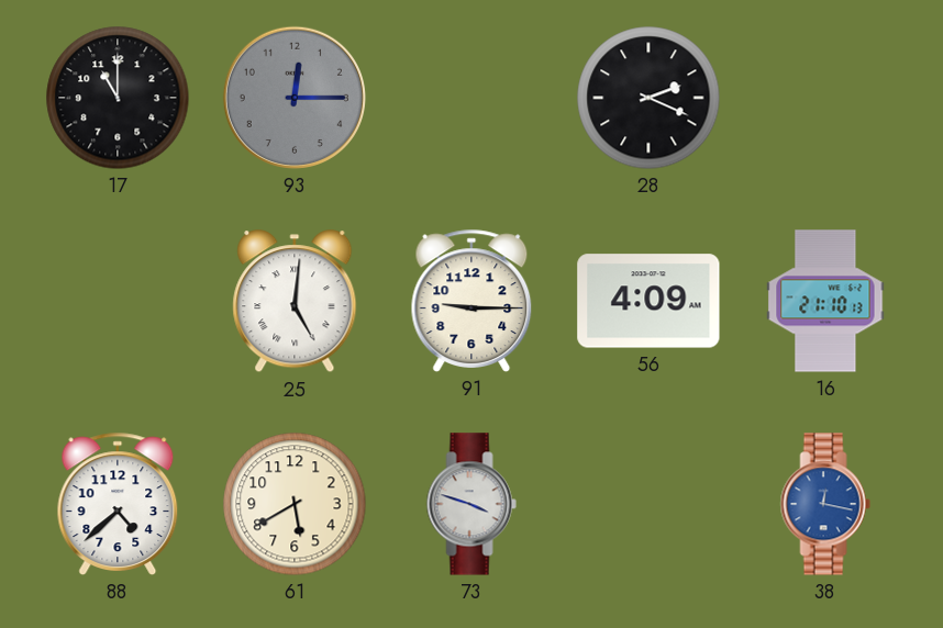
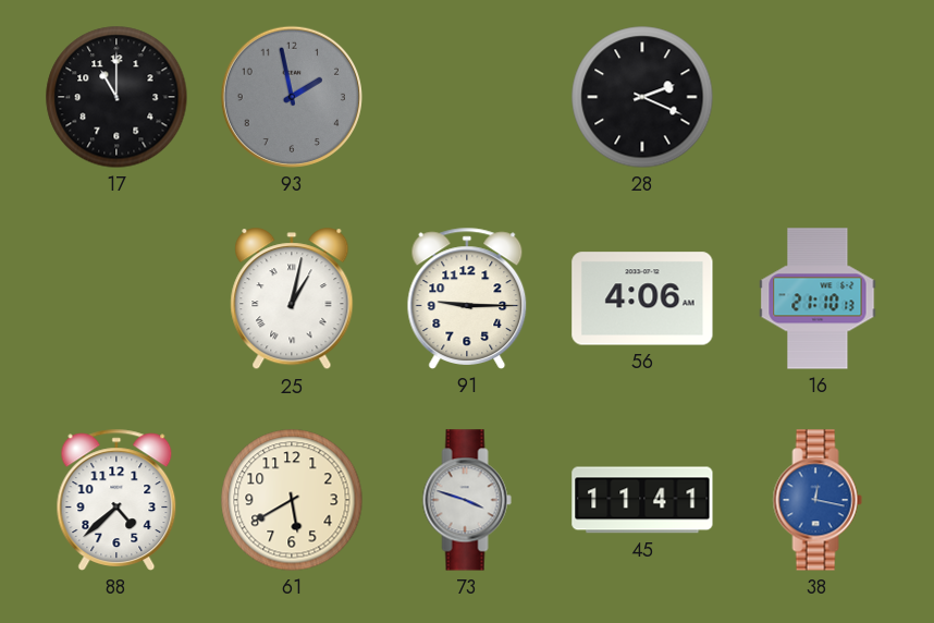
93: 12:15 -> 1:58
25: 5:01 -> 1:02
56: 4:09 -> 4:06
45: none -> 11:41
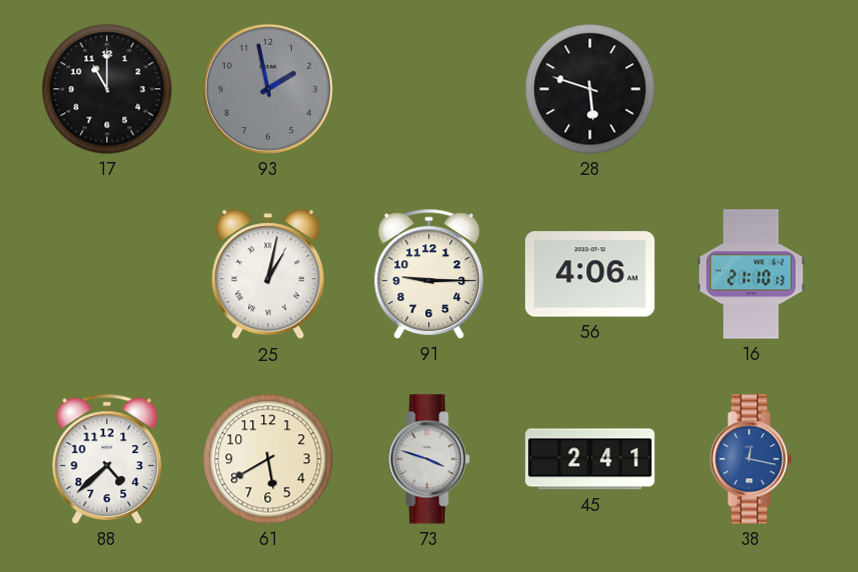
28: 2:19 -> 5:48
45: 11:41 -> 2:41
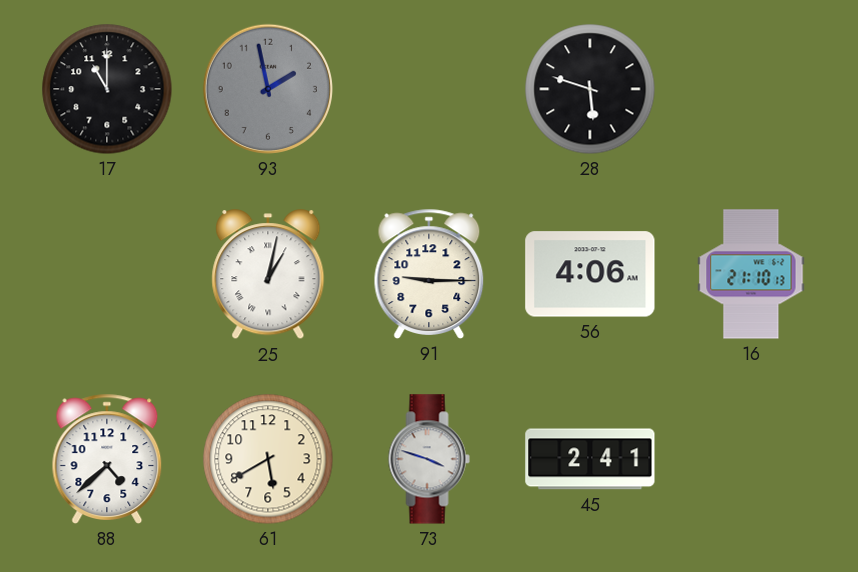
38: 12:17 -> none
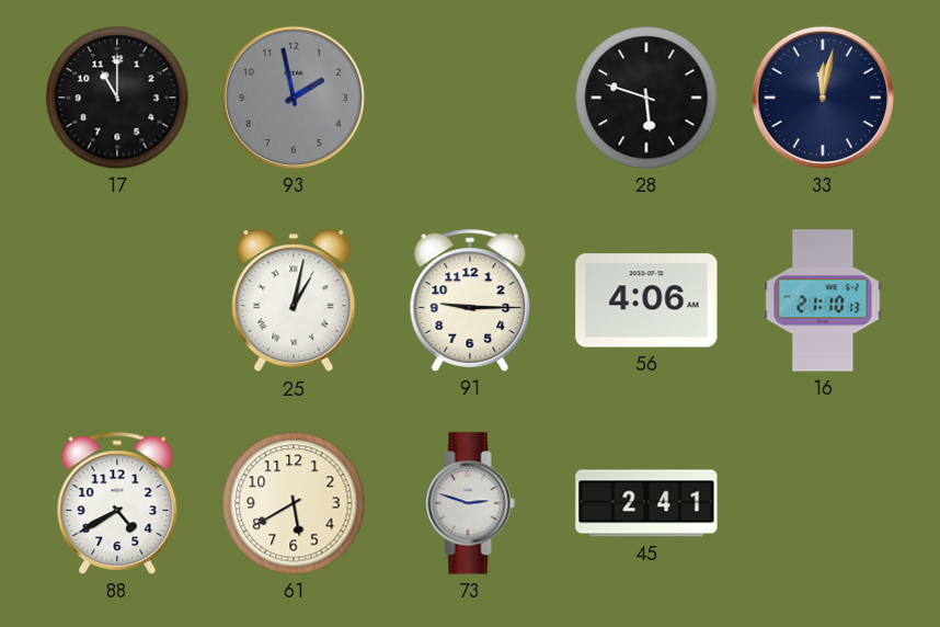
33: none -> 12:02
88: 4:38 -> 4:40
73: 3:48 -> 2:48
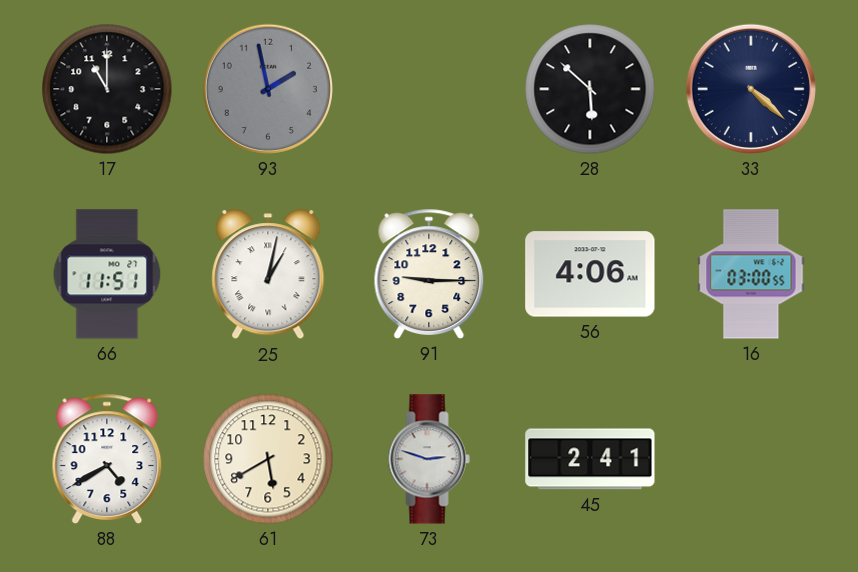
28: 5:48 -> 5:52
33: 12:02 -> 4:22
66: none -> 11:51
16: 21:10 -> 03:00
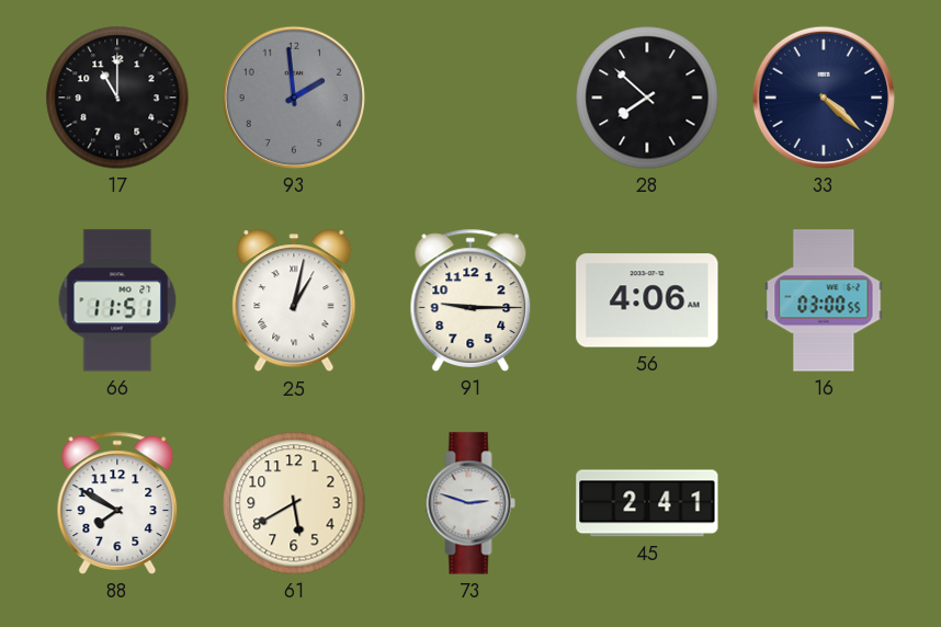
93: 1:58 -> 1:59
28: 5:52 -> 7:52
88: 4:40 -> 7:50
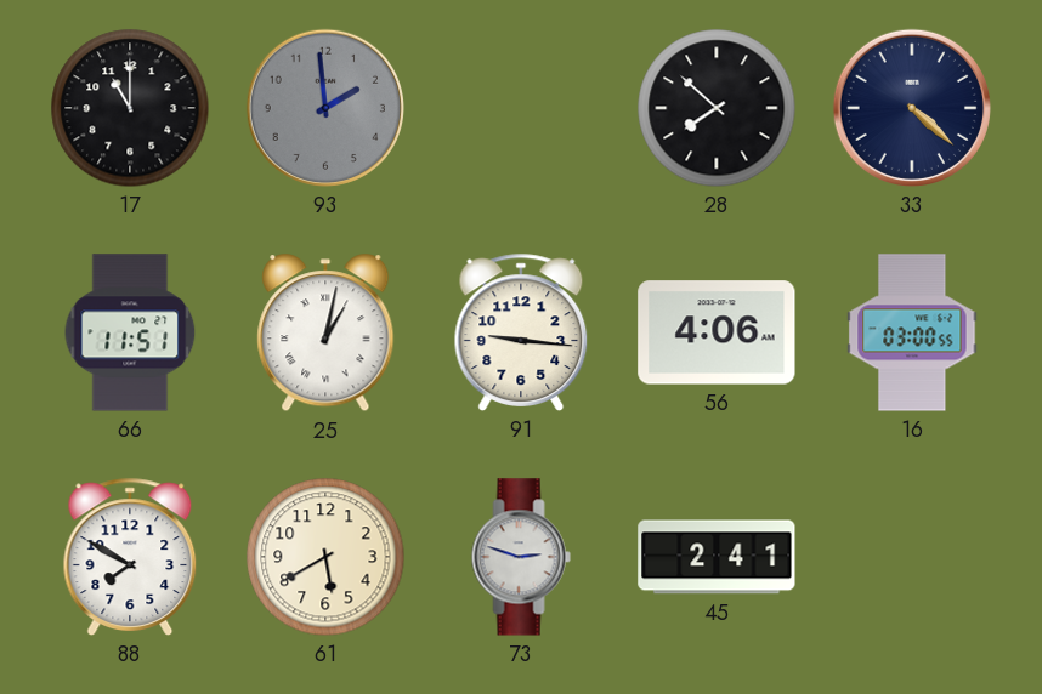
91: 9:15 -> 9:16
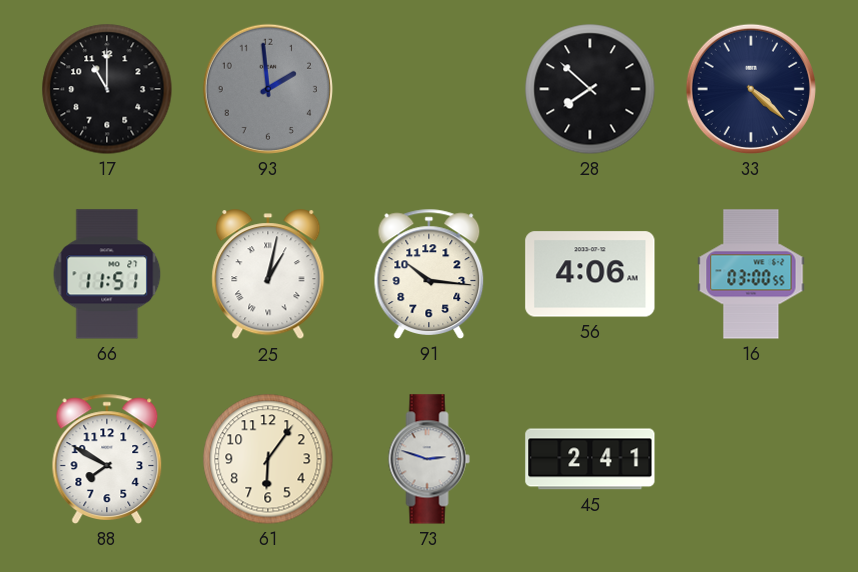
91: 9:16 -> 10:16
61: 5:40 -> 6:06
